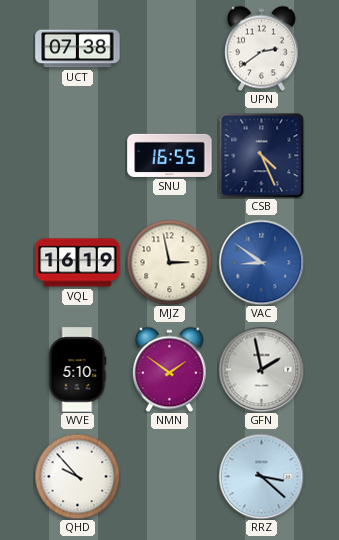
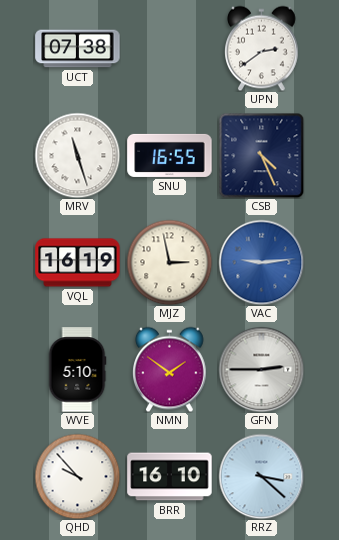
MRV: none -> 11:27
VAC: 8:51 -> 9:14
GFN: 1:58 -> 2:45
BRR: none -> 16:10
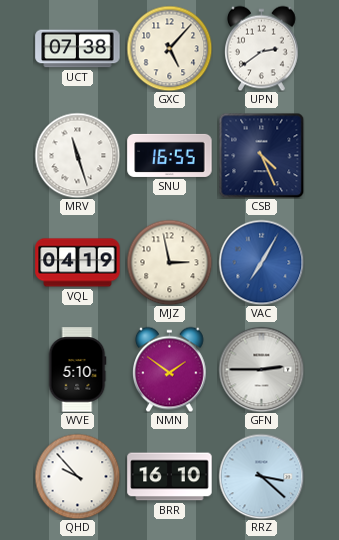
GXC: none -> 5:07
VQL: 16:19 -> 04:19
VAC: 9:14 -> 7:05
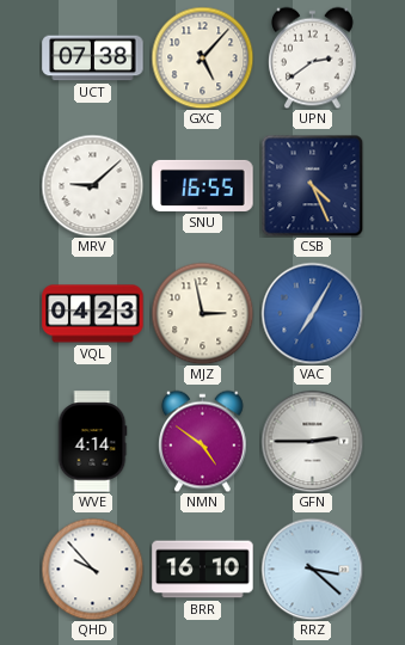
MRV: 11:27 -> 9:08
VQL: 04:19 -> 04:23
WVE: 5:10 -> 4:14
NMN: 1:51 -> 4:51
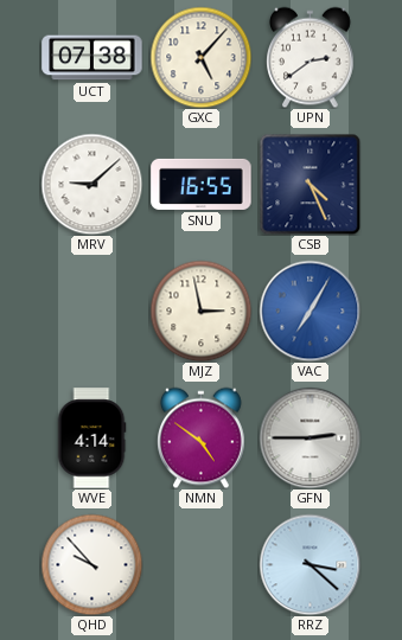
VQL: 04:23 -> none
BRR: 16:10 -> none
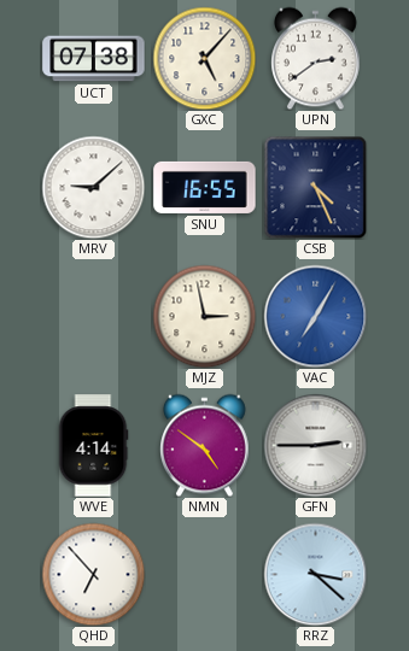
QHD: 9:53 -> 6:53
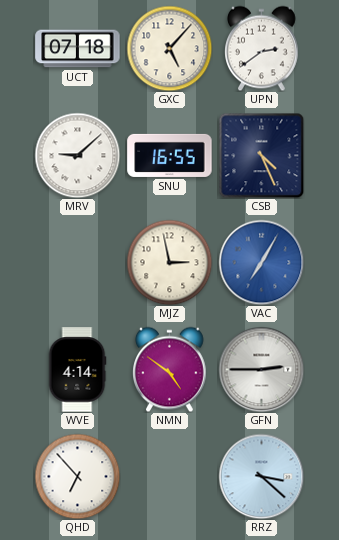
UCT: 07:38 -> 07:18
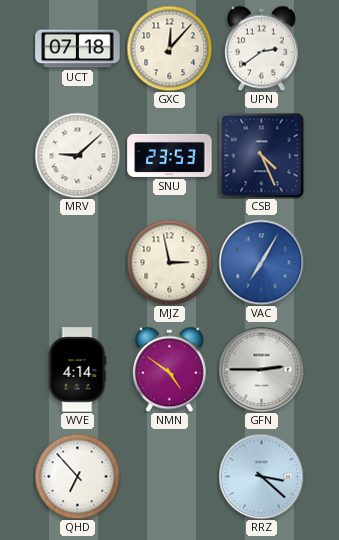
GXC: 5:07 -> 12:07
SNU: 16:55 -> 23:53
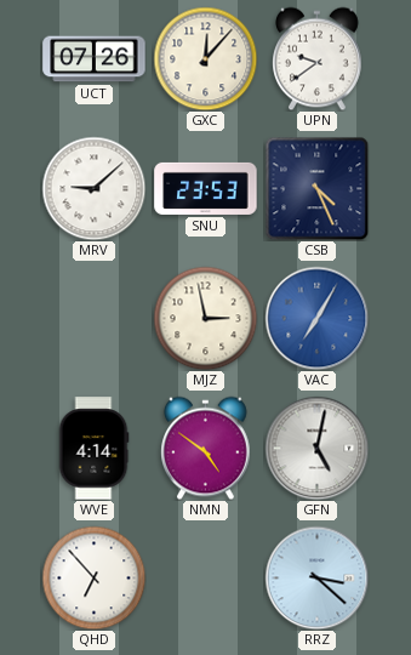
UCT: 07:18 -> 07:26
UPN: 2:39 -> 9:39
GFN: 2:45 -> 5:02
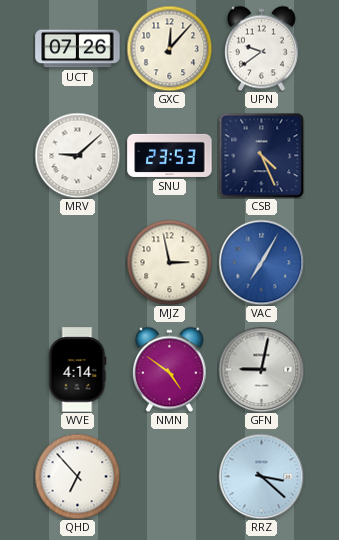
GFN: 5:02 -> 9:02
